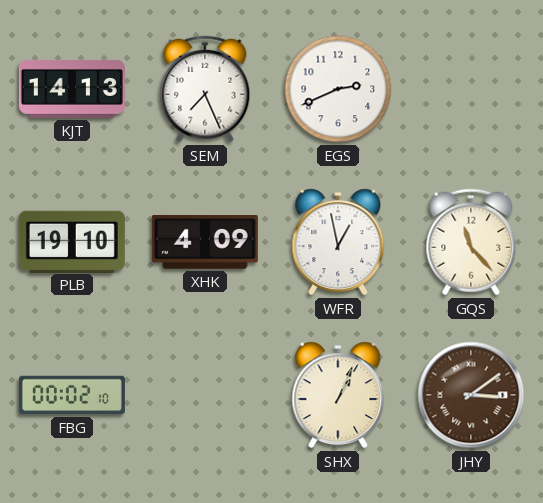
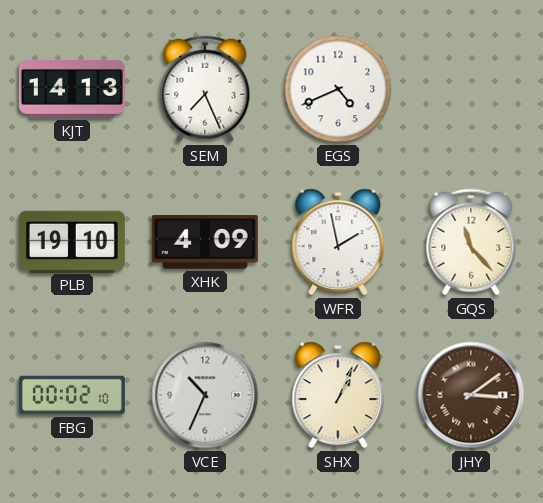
EGS: 2:41 -> 4:41
WFR: 12:58 -> 1:58
VCE: none -> 10:34
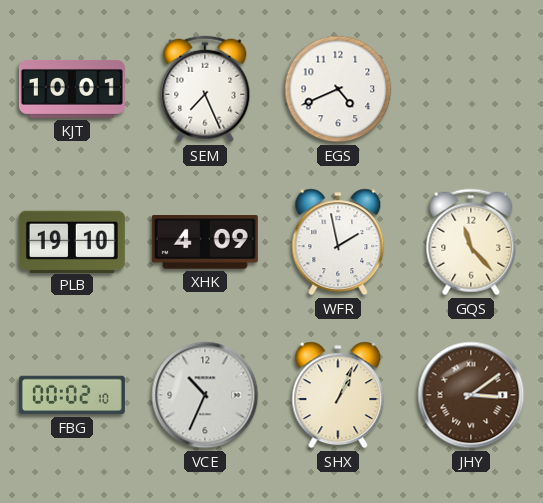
KJT: 14:13 -> 10:01
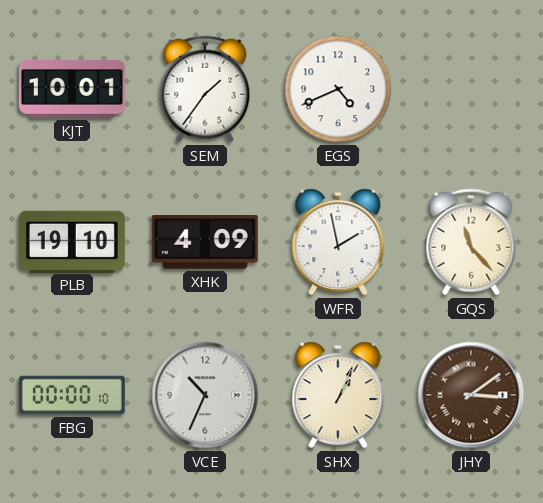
SEM: 7:26 -> 1:36
FBG: 00:02 -> 00:00
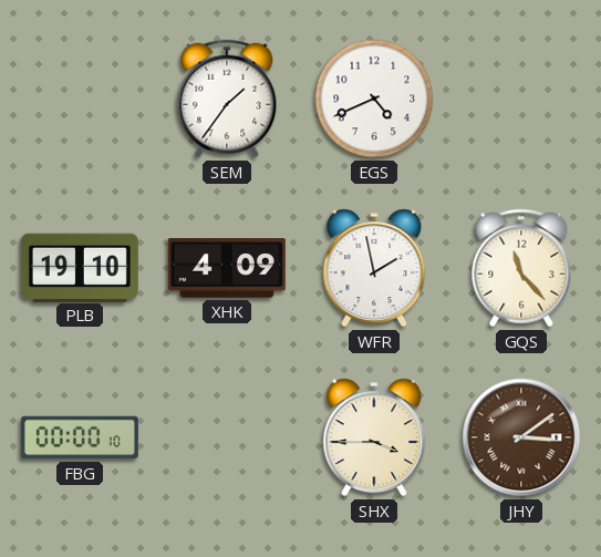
KJT: 10:01 -> none
VCE: 10:34 -> none
SHX: 1:04 -> 3:45
